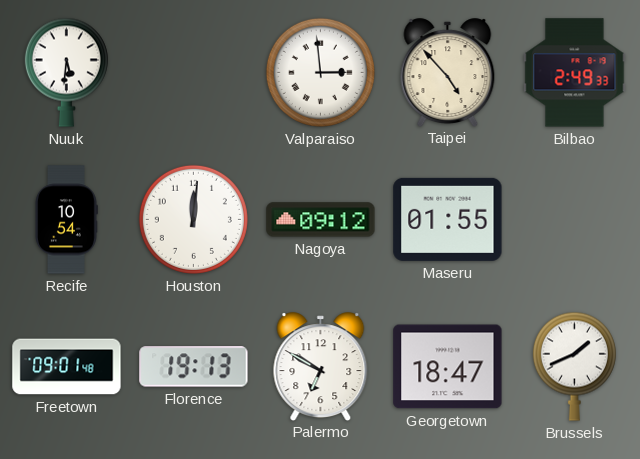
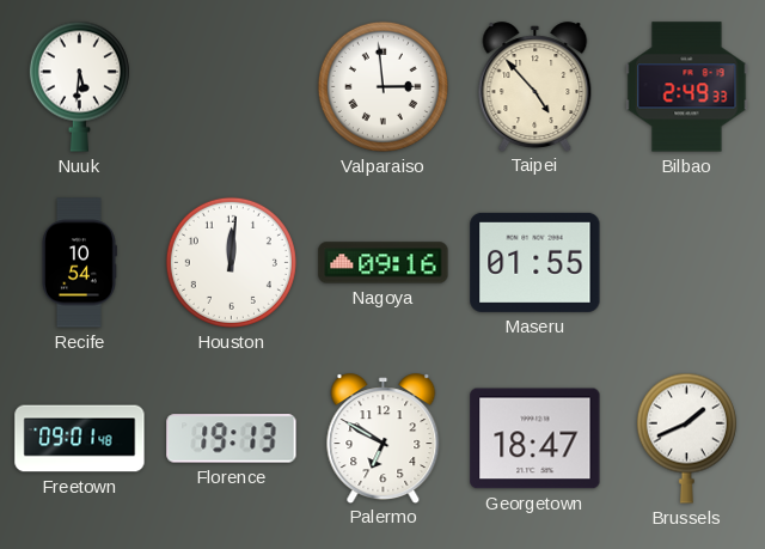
Nagoya: 09:12 -> 09:16
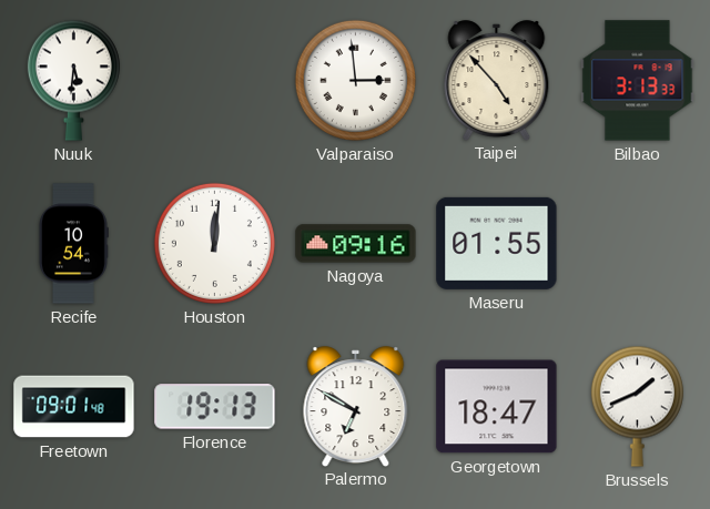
Bilbao: 2:49 -> 3:13
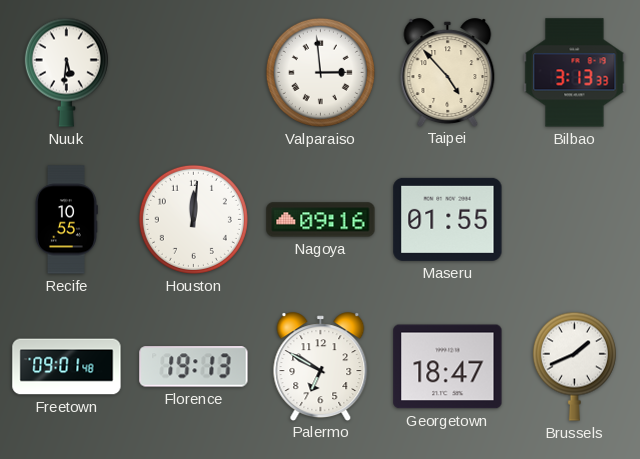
Recife: 10:54 -> 10:55
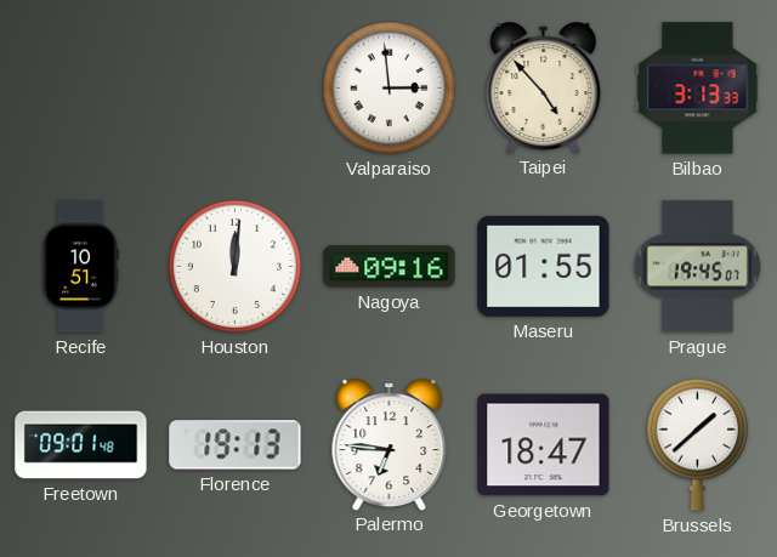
Nuuk: 5:31 -> none
Recife: 10:55 -> 10:51
Prague: none -> 19:45
Palermo: 6:50 -> 6:46
Brussels: 1:41 -> 1:38
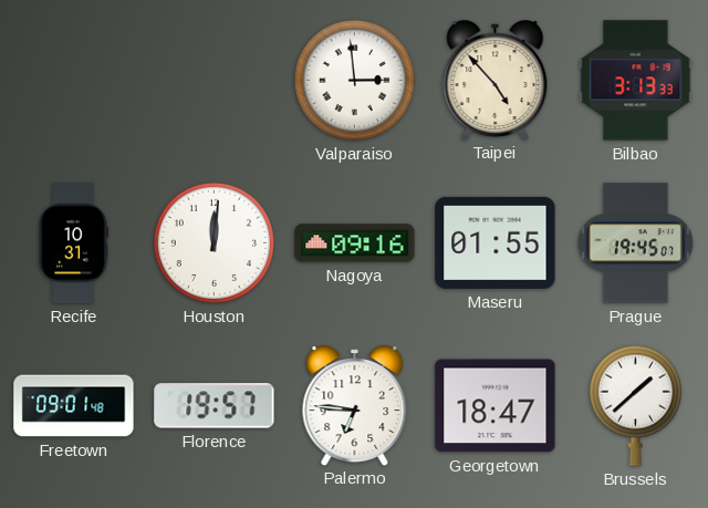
Recife: 10:51 -> 10:31
Florence: 19:13 -> 19:57
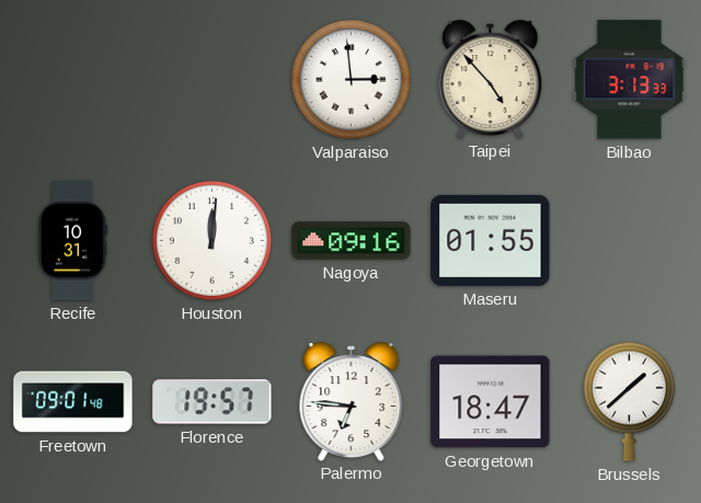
Prague: 19:45 -> none
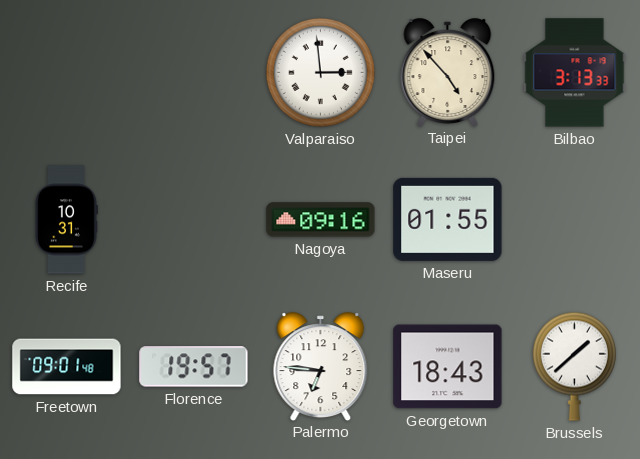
Houston: 12:01 -> none
Georgetown: 18:47 -> 18:43
